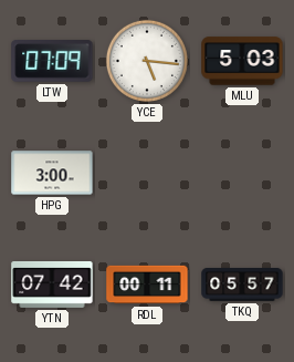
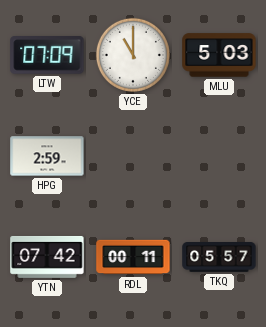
YCE: 5:16 -> 11:00
HPG: 3:00 -> 2:59
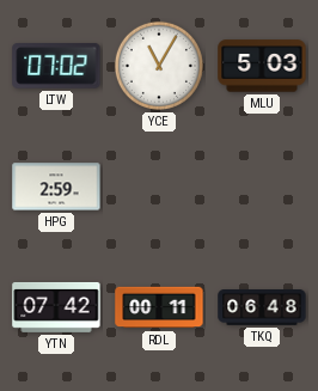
LTW: 07:09 -> 07:02
YCE: 11:00 -> 11:05
TKQ: 05:57 -> 06:48
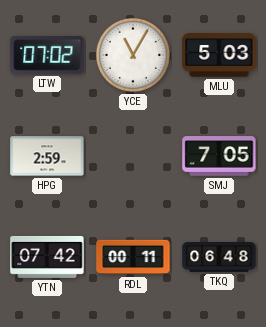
SMJ: none -> 7:05
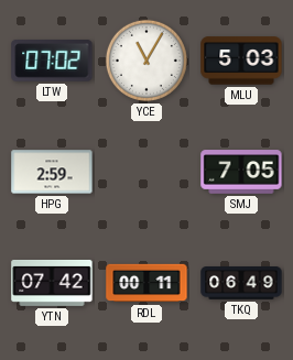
TKQ: 06:48 -> 06:49
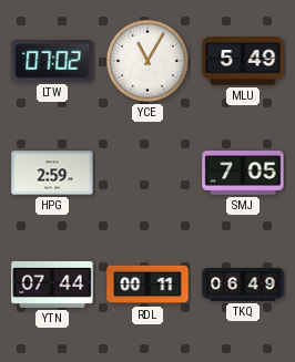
MLU: 5:03 -> 5:49
YTN: 07:42 -> 07:44
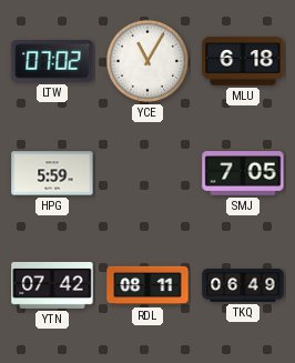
MLU: 5:49 -> 6:18
HPG: 2:59 -> 5:59
YTN: 07:44 -> 07:42
RDL: 00:11 -> 08:11
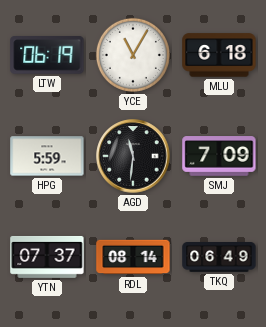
LTW: 07:02 -> 06:19
AGD: none -> 11:31
SMJ: 7:05 -> 7:09
YTN: 07:42 -> 07:37
RDL: 08:11 -> 08:14
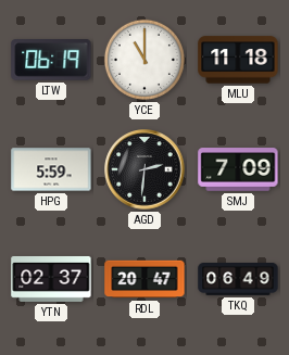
YCE: 11:05 -> 11:00
MLU: 6:18 -> 11:18
AGD: 11:31 -> 2:31
YTN: 07:37 -> 02:37
RDL: 08:14 -> 20:47
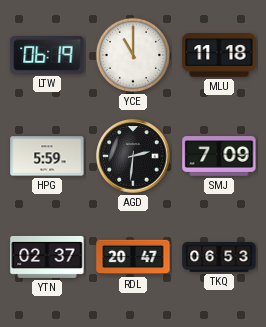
TKQ: 06:49 -> 06:53
